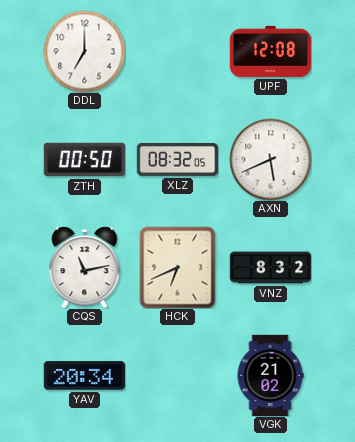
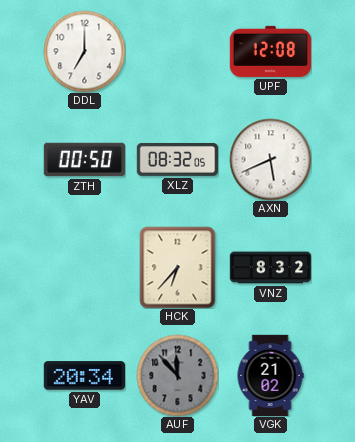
CQS: 11:13 -> none
HCK: 6:41 -> 6:37
AUF: none -> 11:53
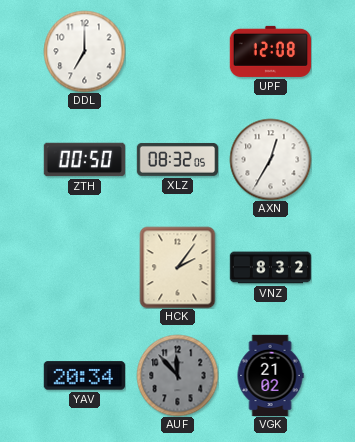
AXN: 5:41 -> 12:35
HCK: 6:37 -> 2:06
